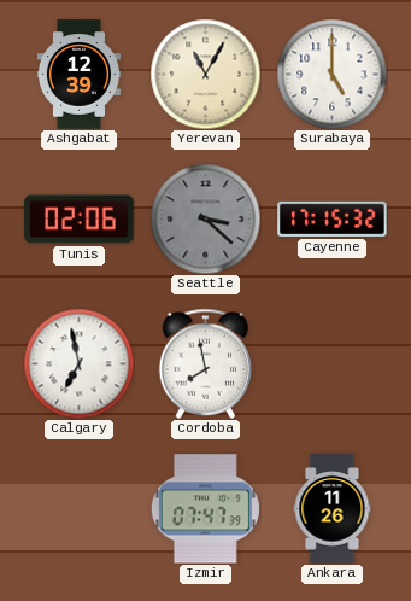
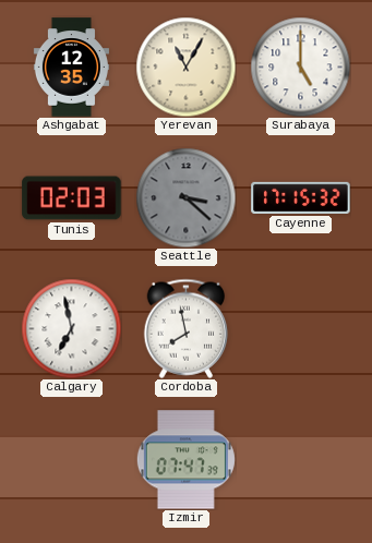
Ashgabat: 12:39 -> 12:35
Tunis: 02:06 -> 02:03
Ankara: 11:26 -> none
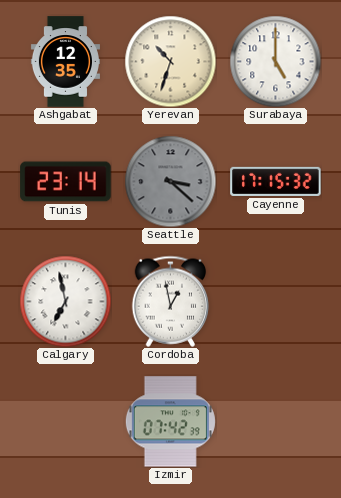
Yerevan: 11:05 -> 10:33
Tunis: 02:03 -> 23:14
Cordoba: 7:58 -> 12:58
Izmir: 07:47 -> 07:42
